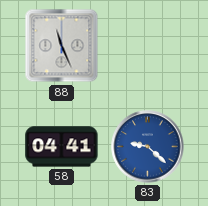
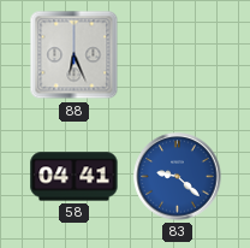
88: 11:26 -> 6:26
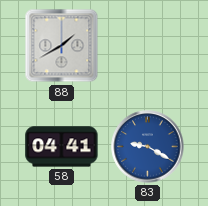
88: 6:26 -> 1:40
83: 9:22 -> 9:20
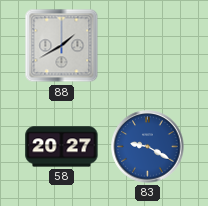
58: 04:41 -> 20:27
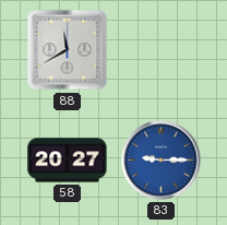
88: 1:40 -> 11:40
83: 9:20 -> 9:15
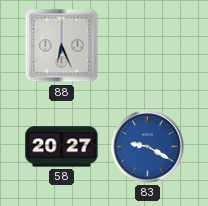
88: 11:40 -> 6:26
83: 9:15 -> 9:20
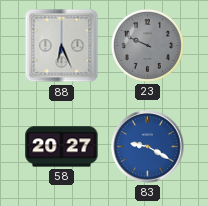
23: none -> 9:49
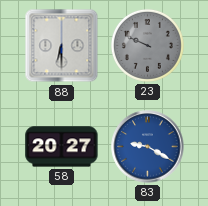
88: 6:26 -> 6:30
